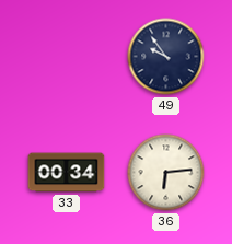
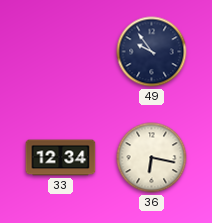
33: 00:34 -> 12:34
36: 6:14 -> 6:17
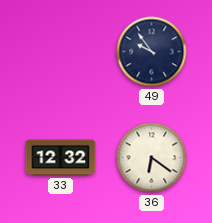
33: 12:34 -> 12:32
36: 6:17 -> 6:21
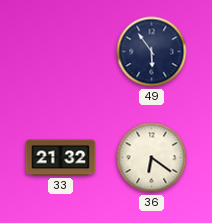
49: 9:54 -> 5:54
33: 12:32 -> 21:32
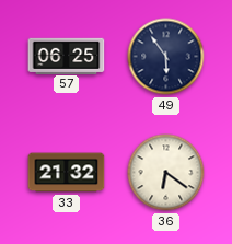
57: none -> 06:25
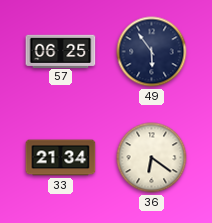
33: 21:32 -> 21:34
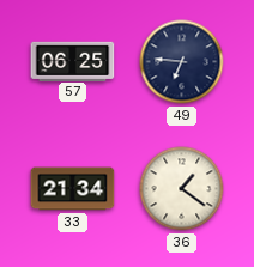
49: 5:54 -> 6:46
36: 6:21 -> 1:21
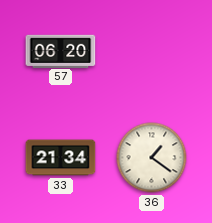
57: 06:25 -> 06:20
49: 6:46 -> none
